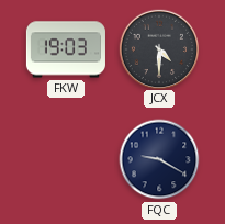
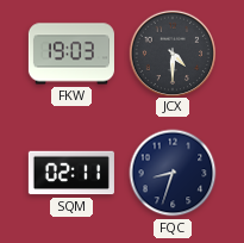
SQM: none -> 02:11
FQC: 9:20 -> 8:33
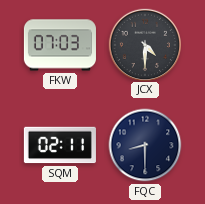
FKW: 19:03 -> 07:03
FQC: 8:33 -> 8:30
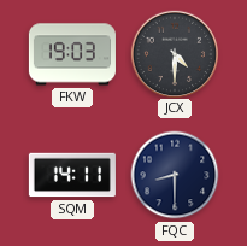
FKW: 07:03 -> 19:03
SQM: 02:11 -> 14:11
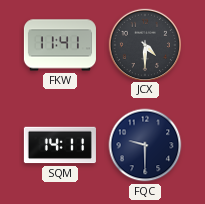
FKW: 19:03 -> 11:41
FQC: 8:30 -> 9:30
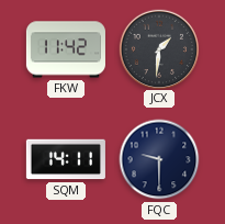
FKW: 11:41 -> 11:42
JCX: 4:30 -> 1:31
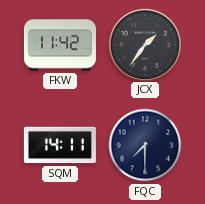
JCX: 1:31 -> 1:36
FQC: 9:30 -> 7:30
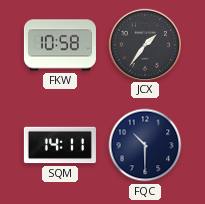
FKW: 11:42 -> 10:58
FQC: 7:30 -> 10:30
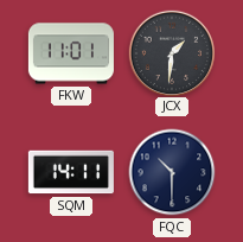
FKW: 10:58 -> 11:01
JCX: 1:36 -> 1:31
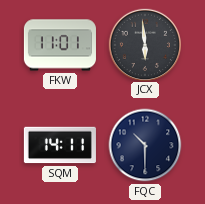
JCX: 1:31 -> 5:59
